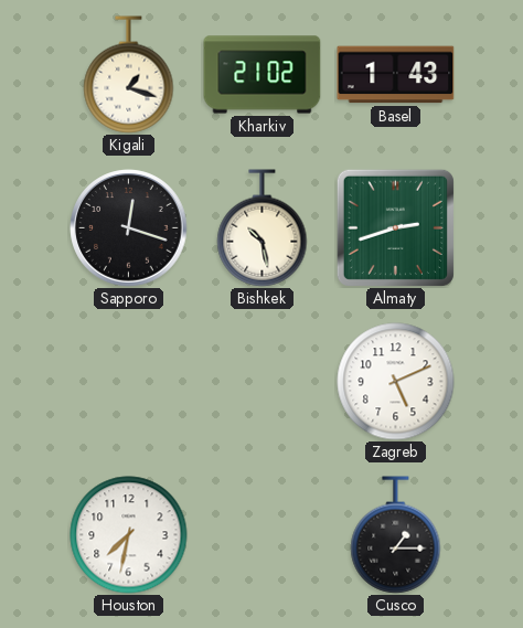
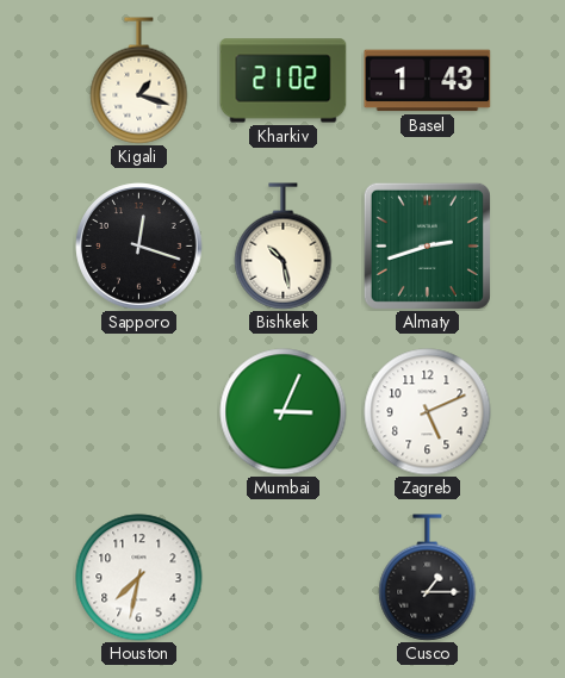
Mumbai: none -> 3:04
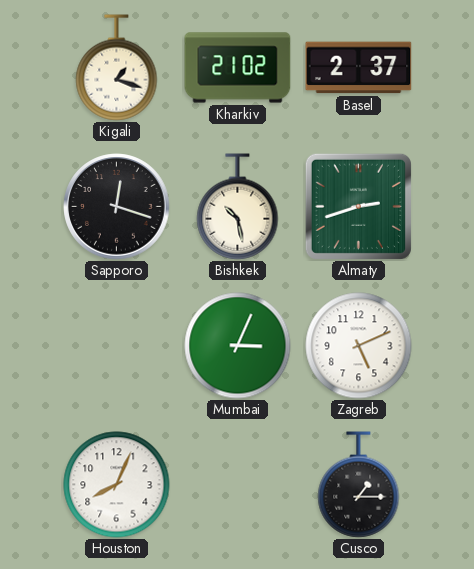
Basel: 1:43 -> 2:37
Houston: 7:32 -> 8:04
